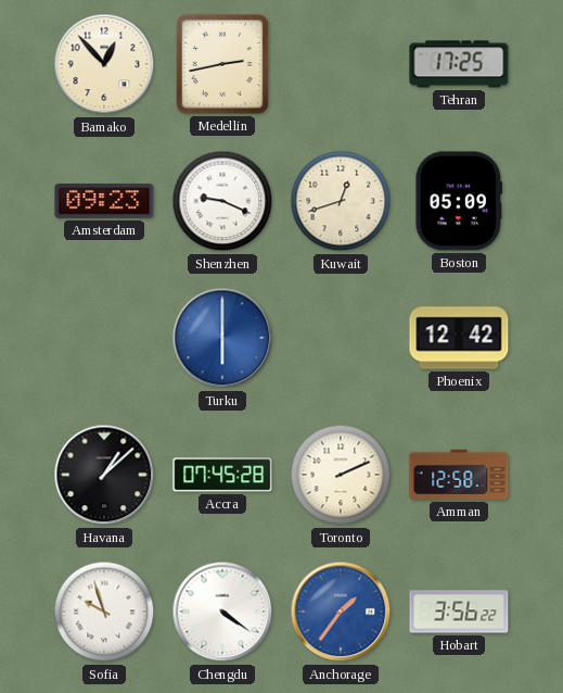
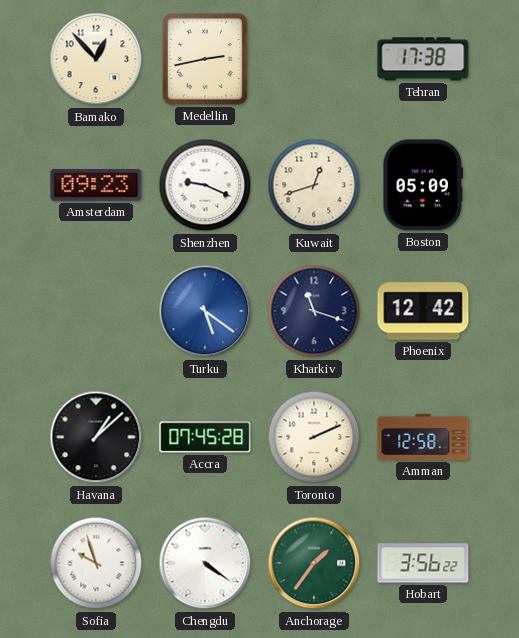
Tehran: 17:25 -> 17:38
Turku: 6:00 -> 5:21
Kharkiv: none -> 11:18
Anchorage dial: blue -> green
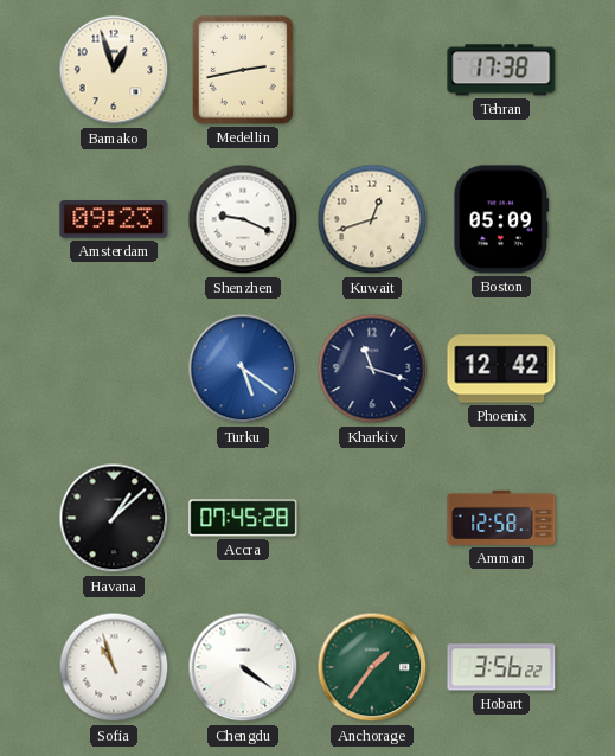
Bamako: 12:53 -> 12:57
Toronto: 2:11 -> none
Sofia: 9:57 -> 10:57
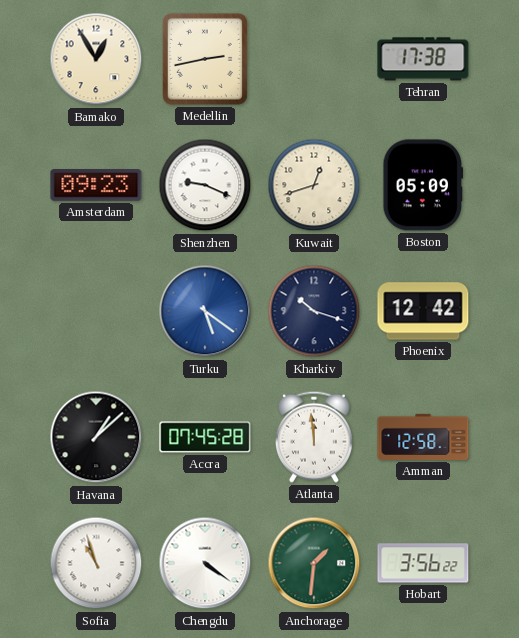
Bamako: 12:57 -> 12:55
Kharkiv: 11:18 -> 10:18
Atlanta: none -> 11:59
Anchorage: 1:36 -> 1:31
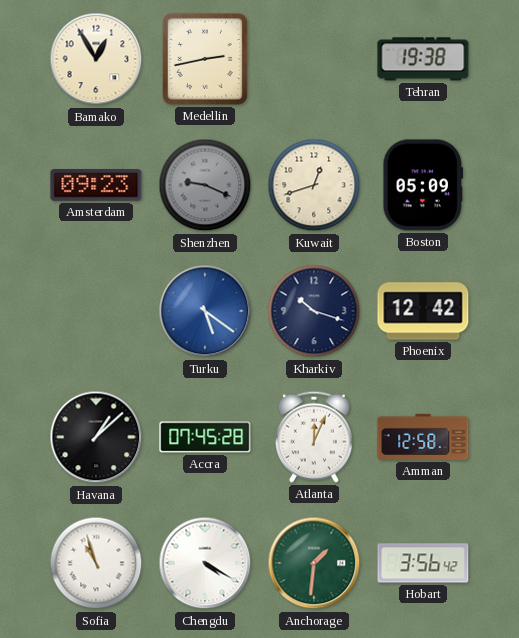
Tehran: 17:38 -> 19:38
Shenzhen dial: white -> grey
Atlanta: 11:59 -> 12:04
Chengdu: 4:21 -> 4:20
Hobart: 3:56:22 -> 3:56:42
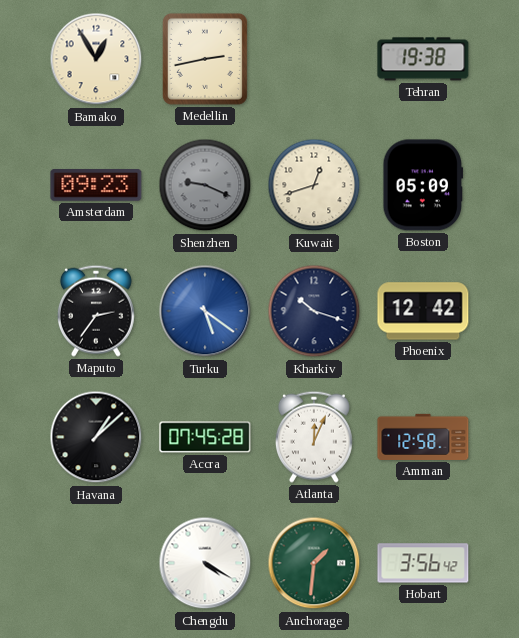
Maputo: none -> 2:36
Sofia: 10:57 -> none
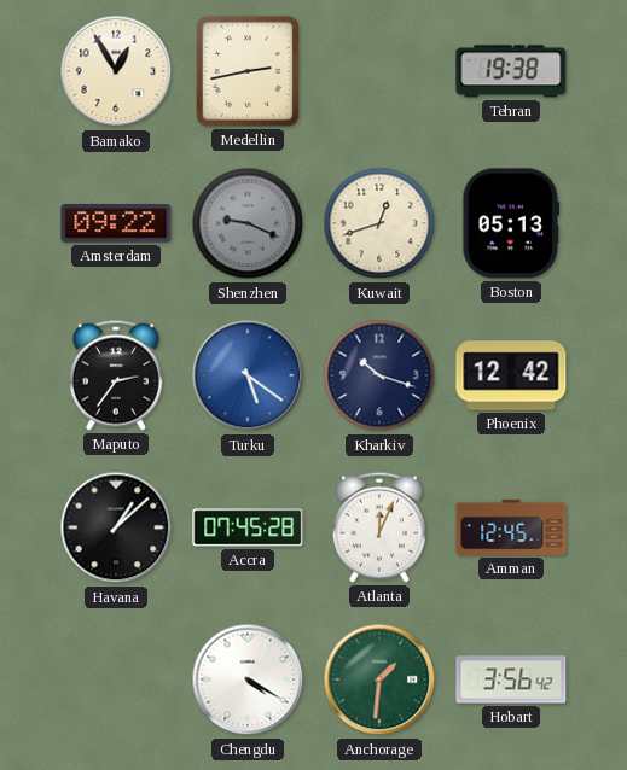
Amsterdam: 09:23 -> 09:22
Boston: 05:09 -> 05:13
Amman: 12:58 -> 12:45
